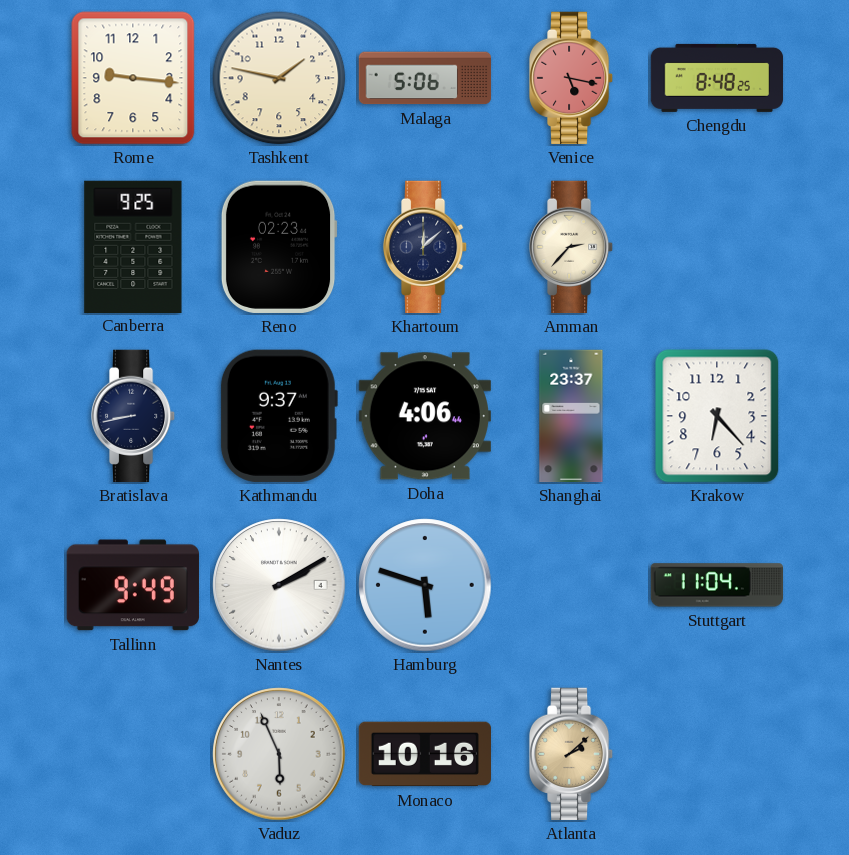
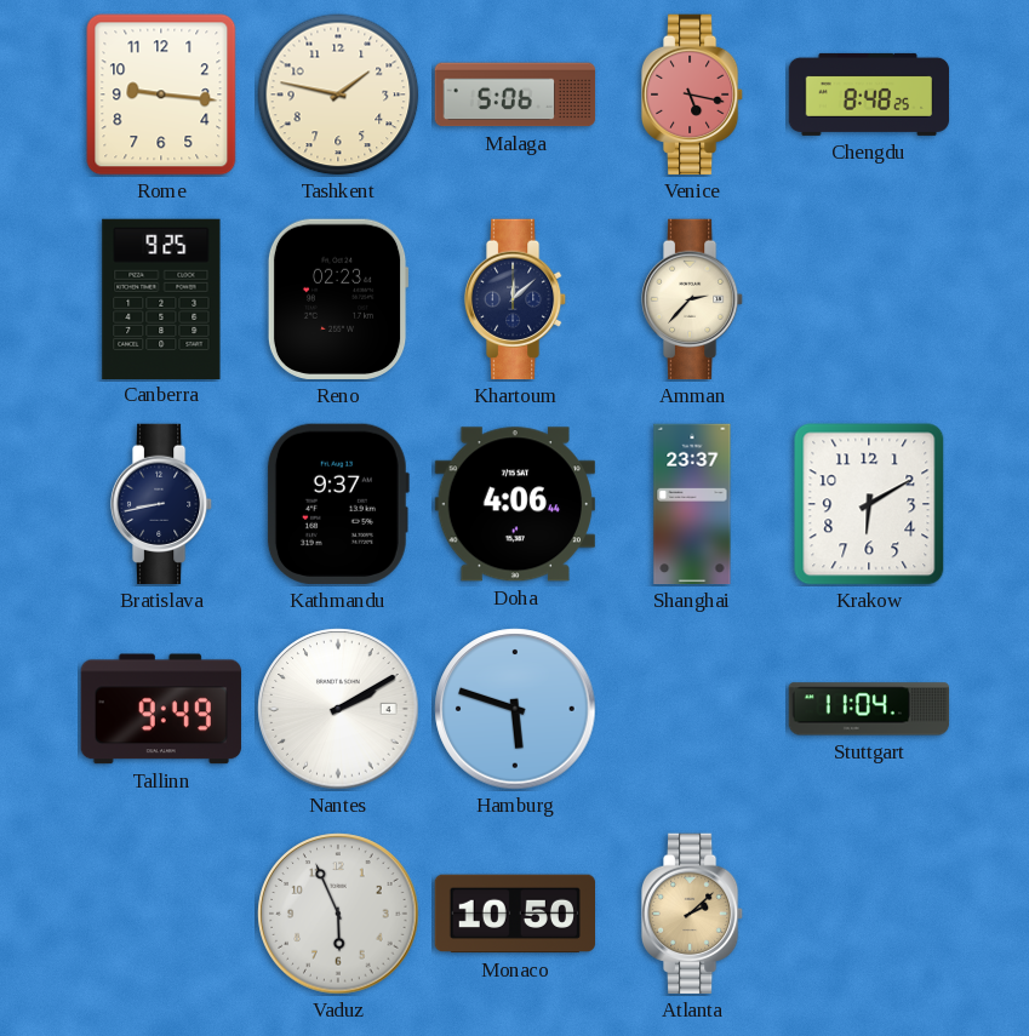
Krakow: 6:23 -> 6:10
Monaco: 10:16 -> 10:50
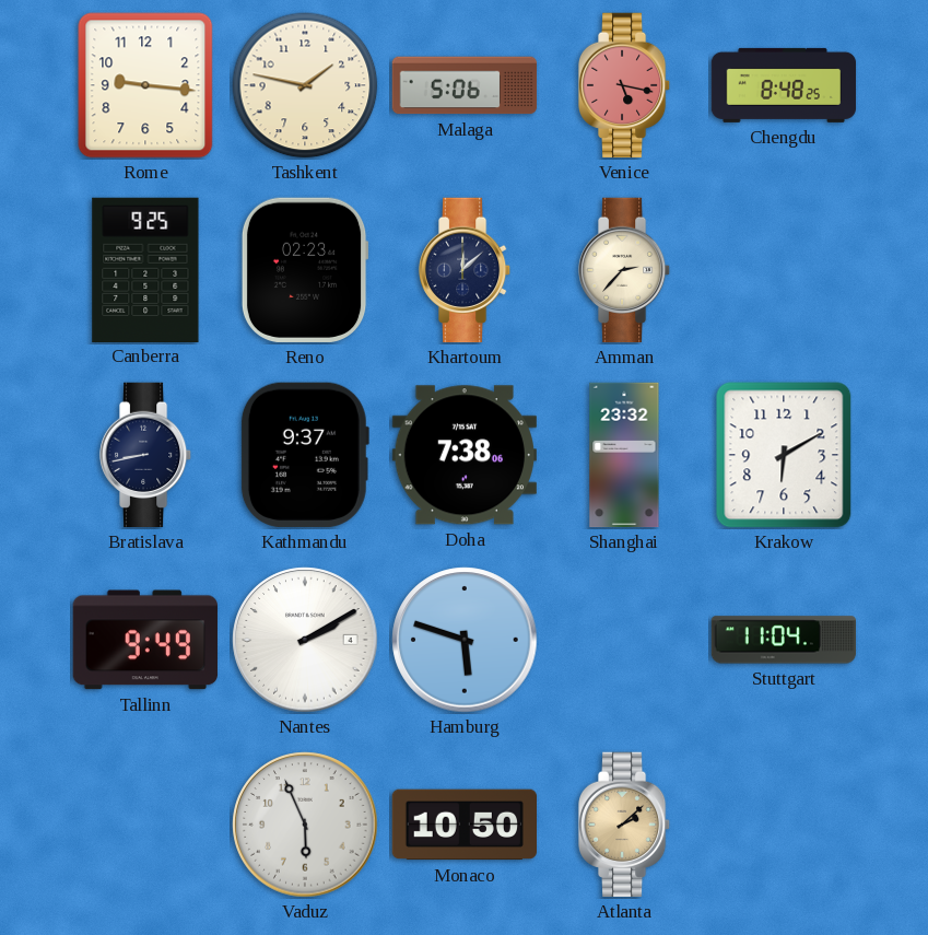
Doha: 4:06 -> 7:38
Shanghai: 23:37 -> 23:32
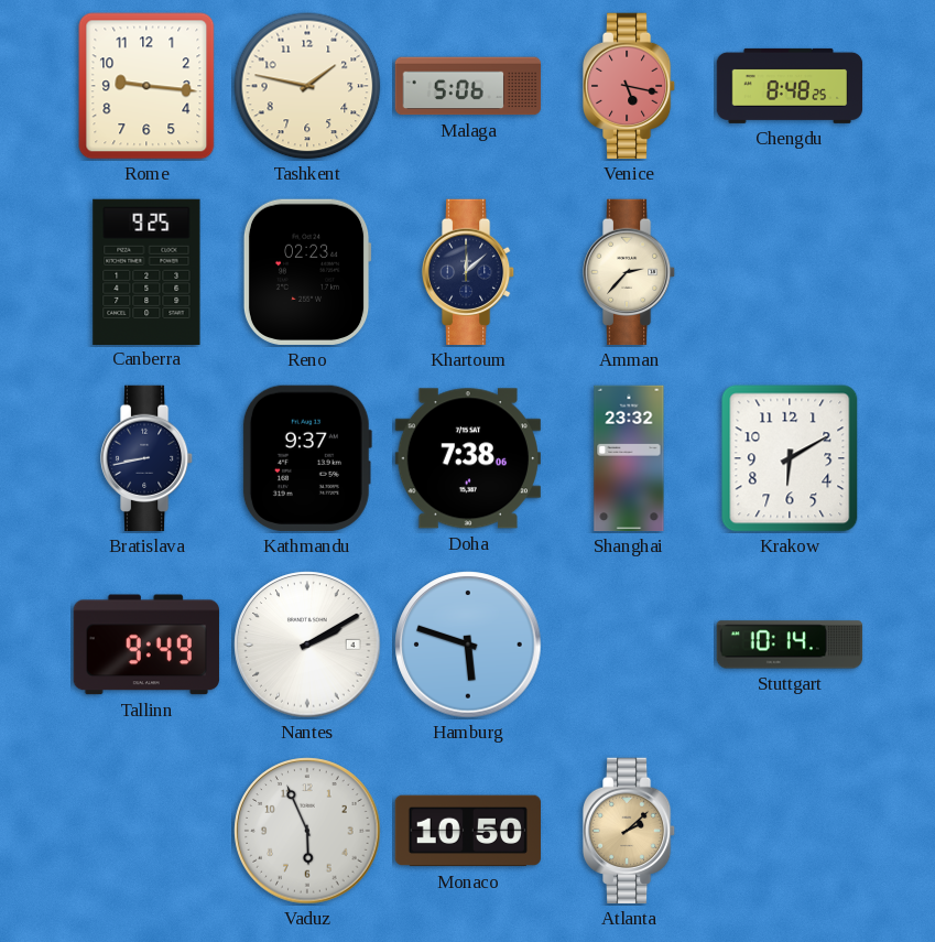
Stuttgart: 11:04 -> 10:14
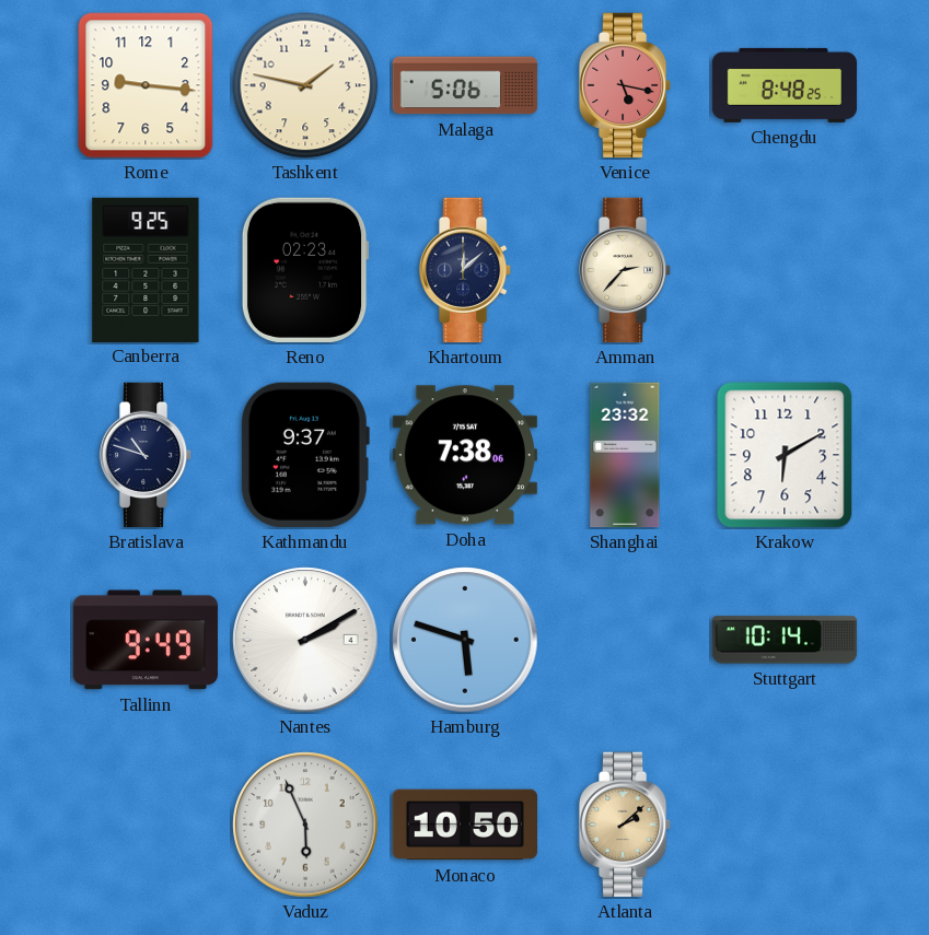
Bratislava: 8:43 -> 10:48
